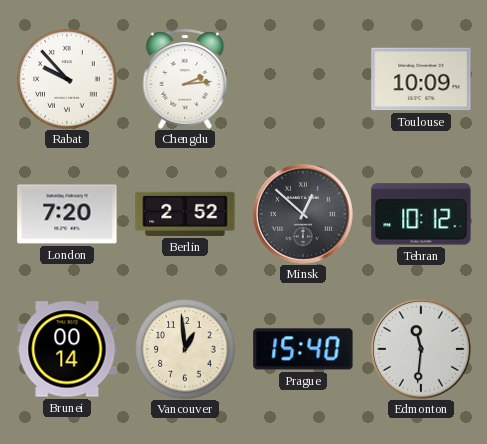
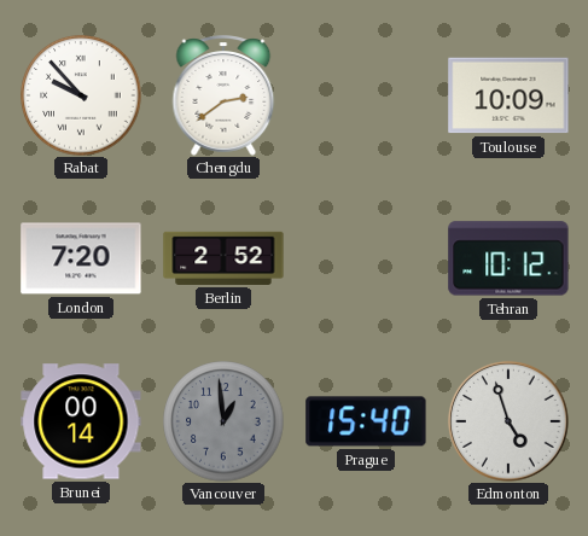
Chengdu: 2:14 -> 2:39
Minsk: 12:52 -> none
Vancouver dial: cream -> grey
Edmonton: 11:31 -> 4:57
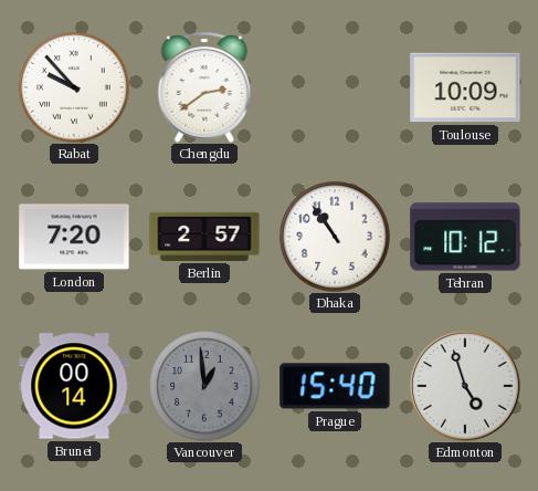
Berlin: 2:52 -> 2:57
Dhaka: none -> 10:54
